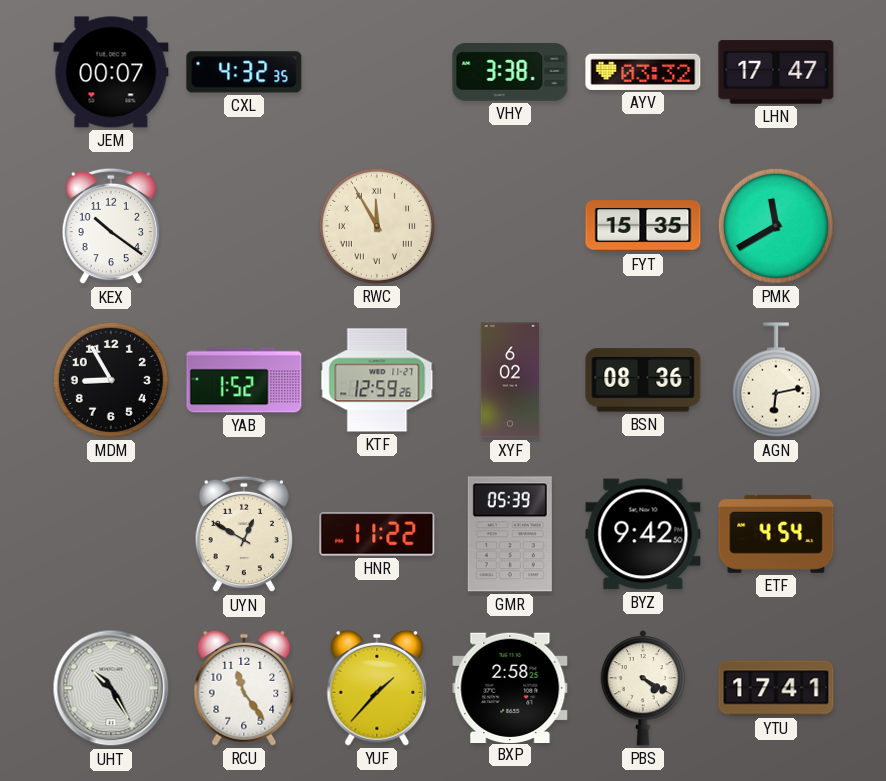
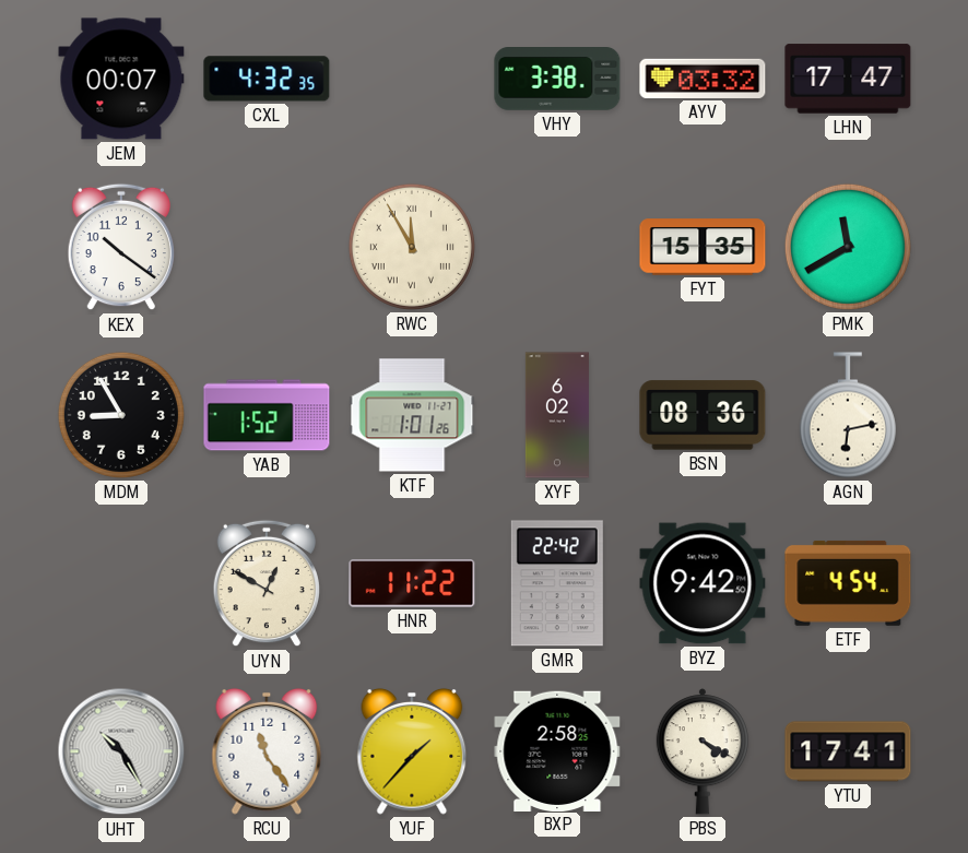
KTF: 12:59 -> 1:01
GMR: 05:39 -> 22:42
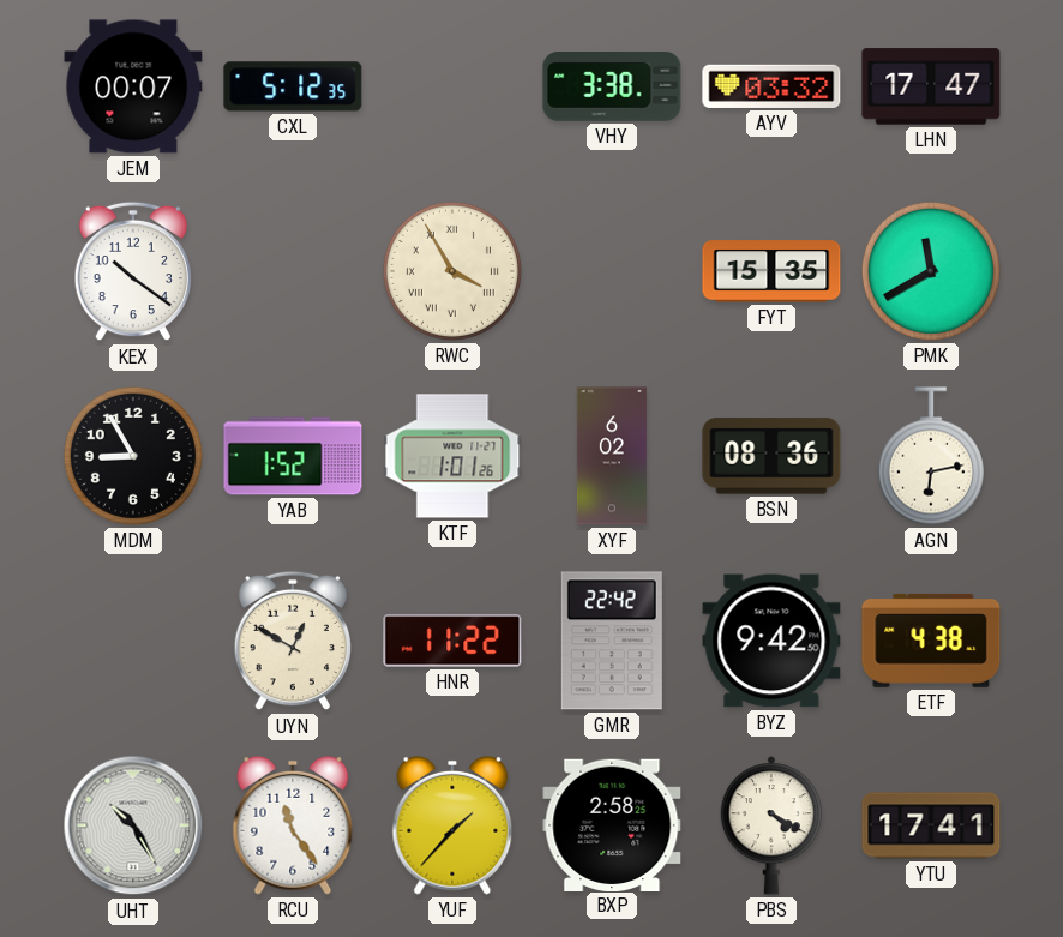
CXL: 4:32 -> 5:12
RWC: 11:55 -> 3:55
ETF: 4:54 -> 4:38
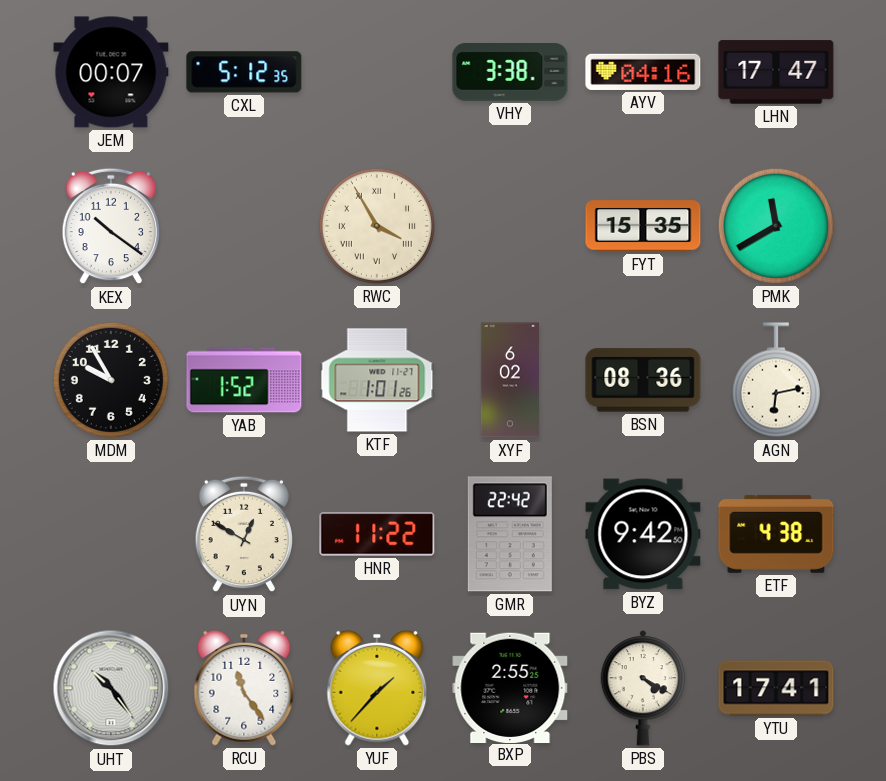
AYV: 03:32 -> 04:16
MDM: 8:55 -> 9:55
UHT: 10:25 -> 10:24
BXP: 2:58 -> 2:55
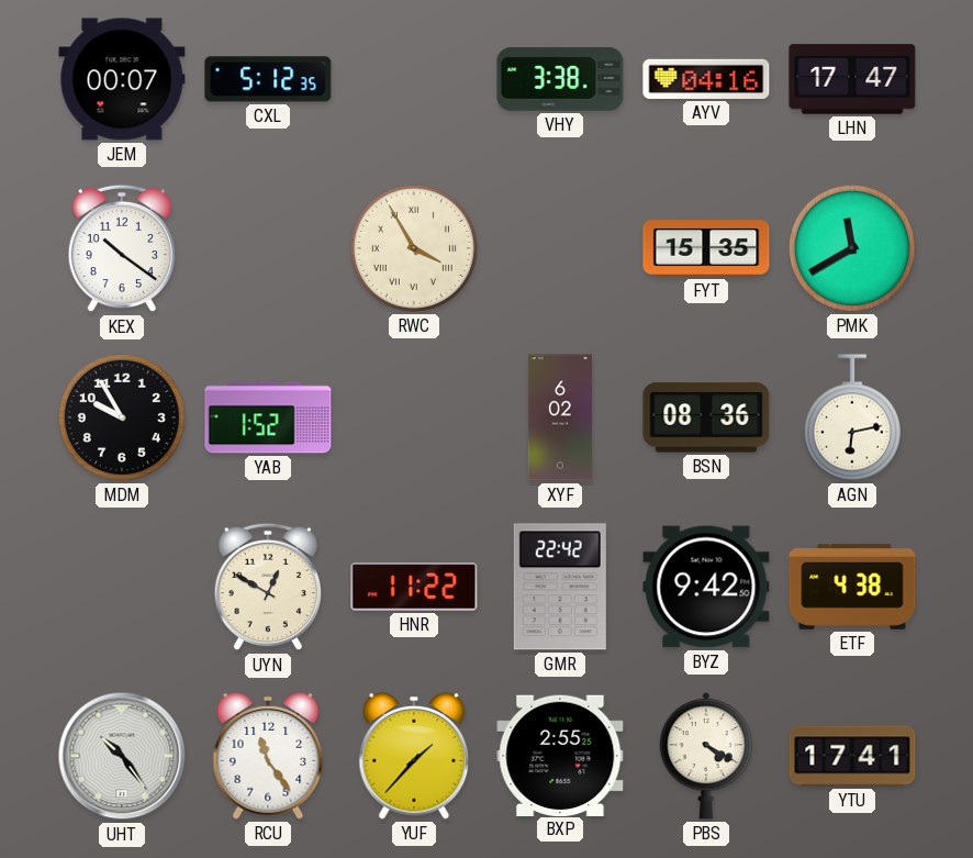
KTF: 1:01 -> none
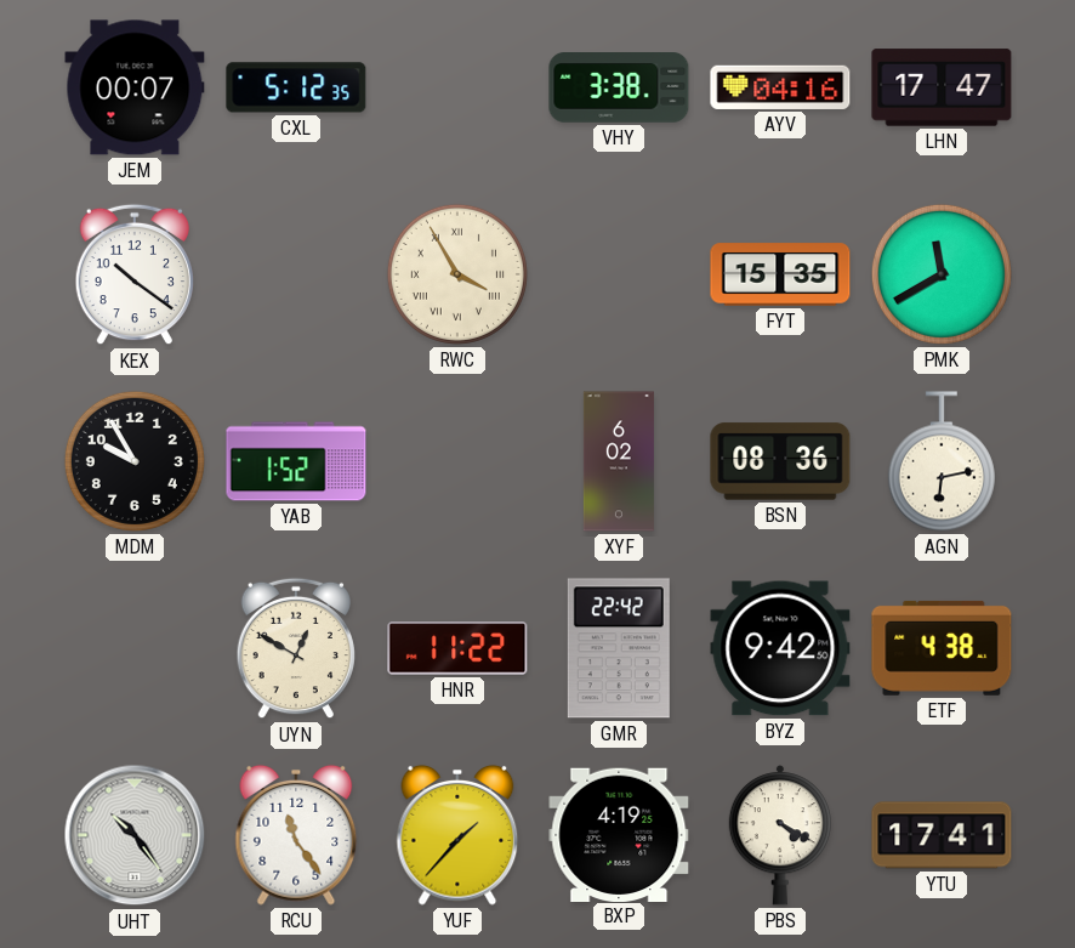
BXP: 2:55 -> 4:19
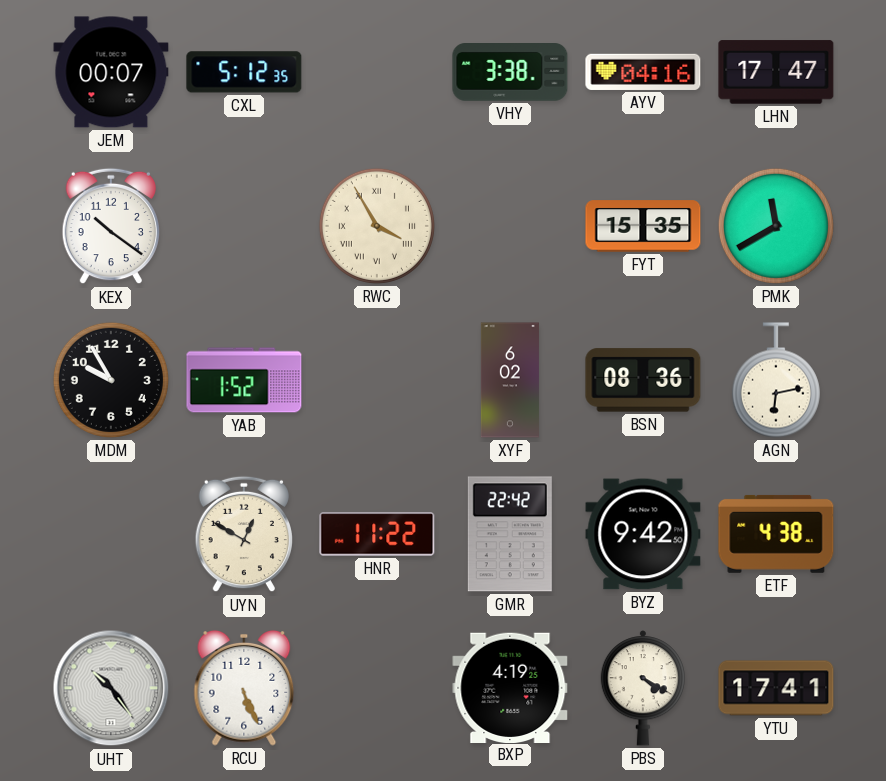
RCU: 11:24 -> 5:26
YUF: 1:37 -> none
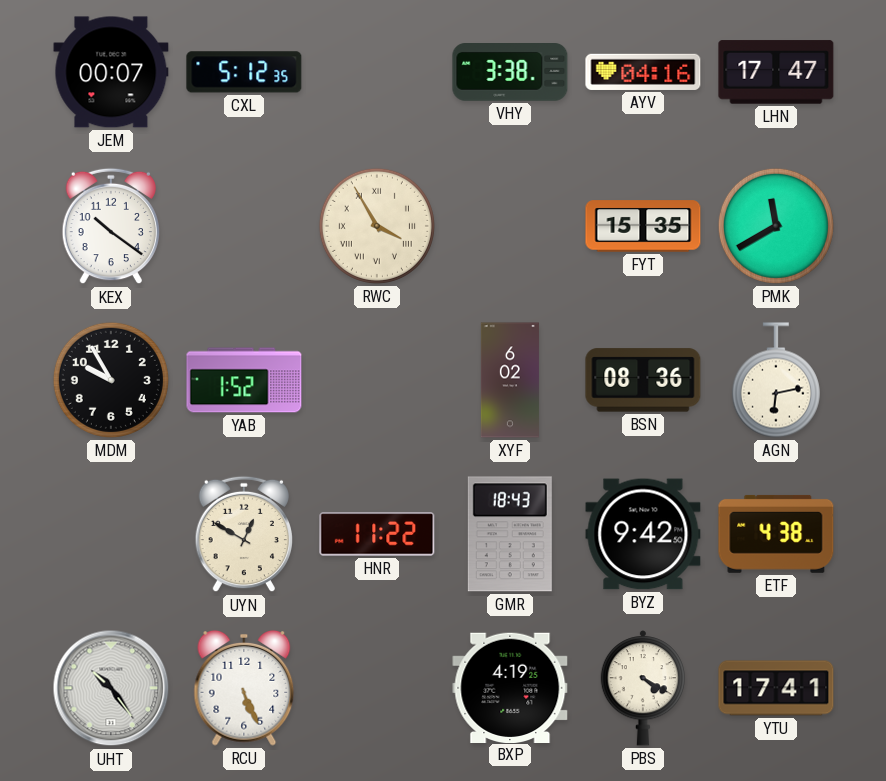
GMR: 22:42 -> 18:43
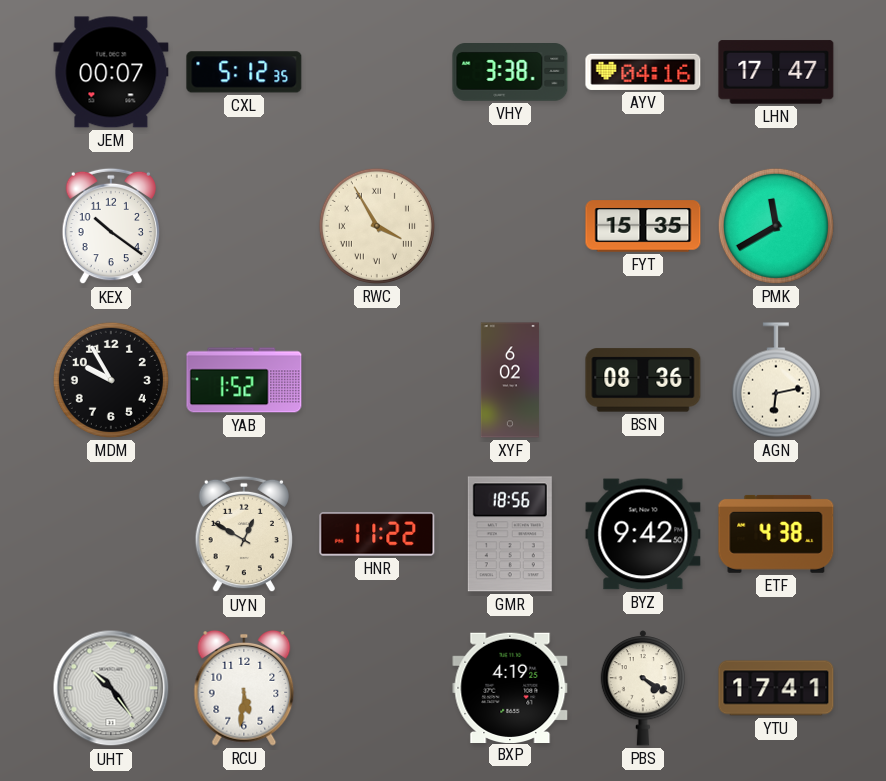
GMR: 18:43 -> 18:56
RCU: 5:26 -> 5:31
